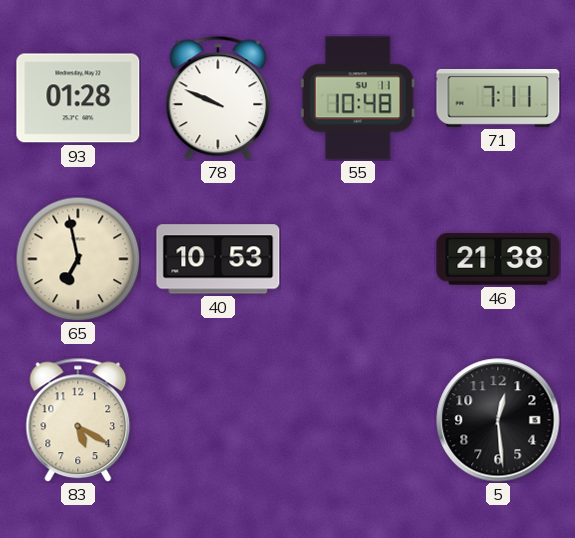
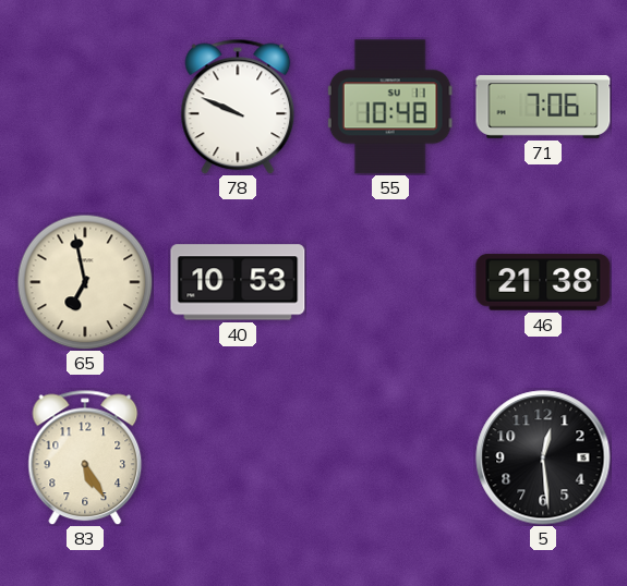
93: 01:28 -> none
71: 7:11 -> 7:06
83: 5:20 -> 5:25
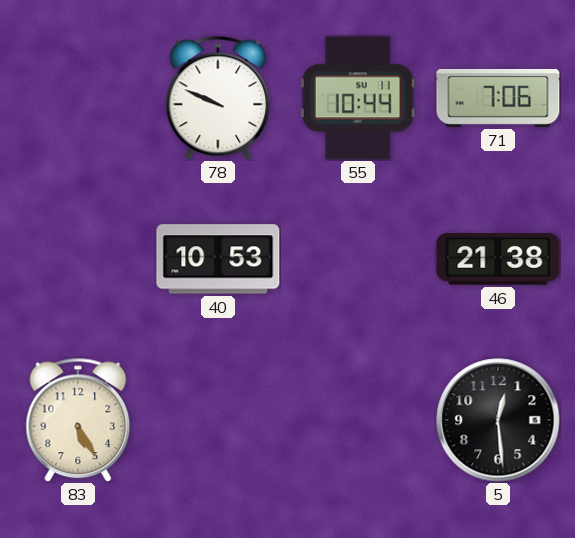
55: 10:48 -> 10:44
65: 6:58 -> none
